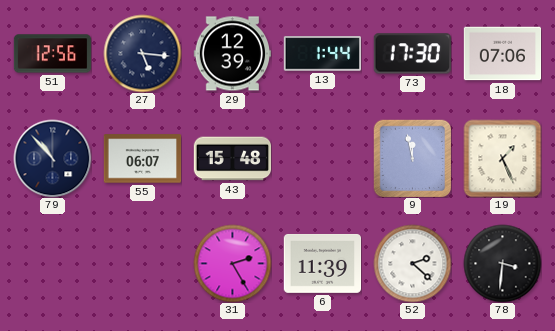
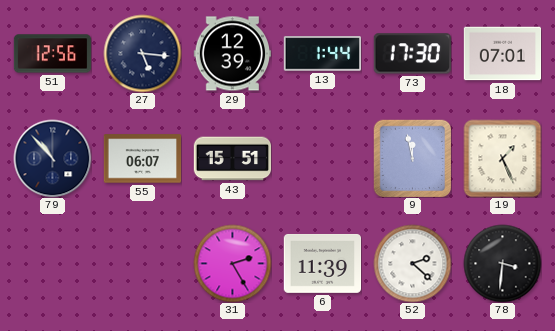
18: 07:06 -> 07:01
43: 15:48 -> 15:51
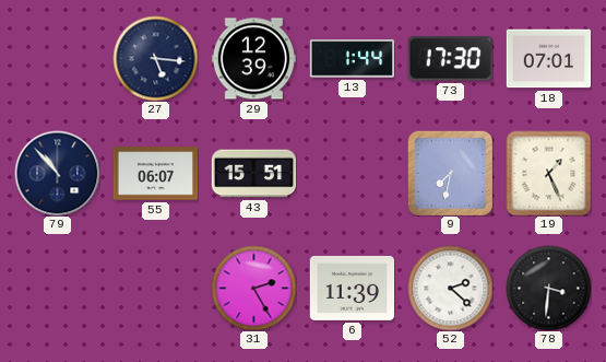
51: 12:56 -> none
9: 11:58 -> 7:32
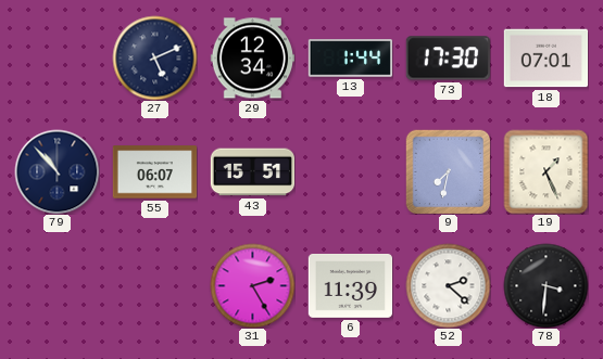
27: 5:16 -> 5:11
29: 12:39 -> 12:34
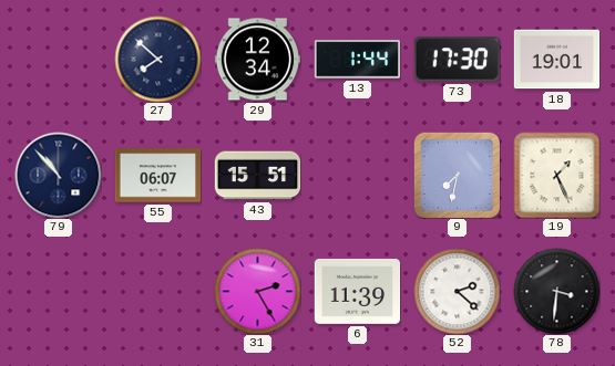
27: 5:11 -> 7:52
18: 07:01 -> 19:01
